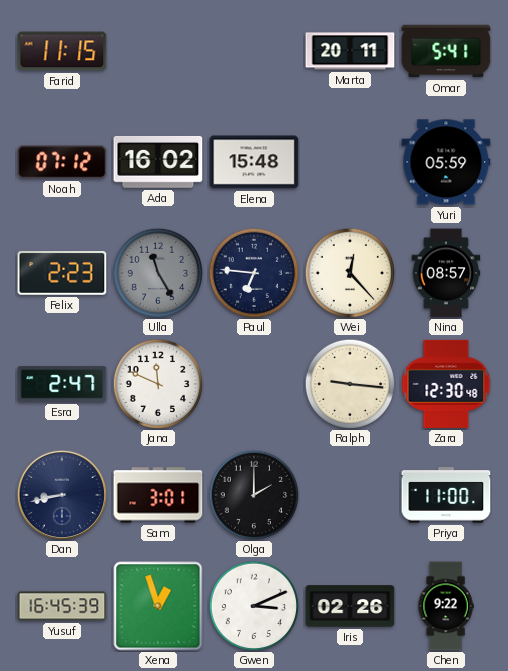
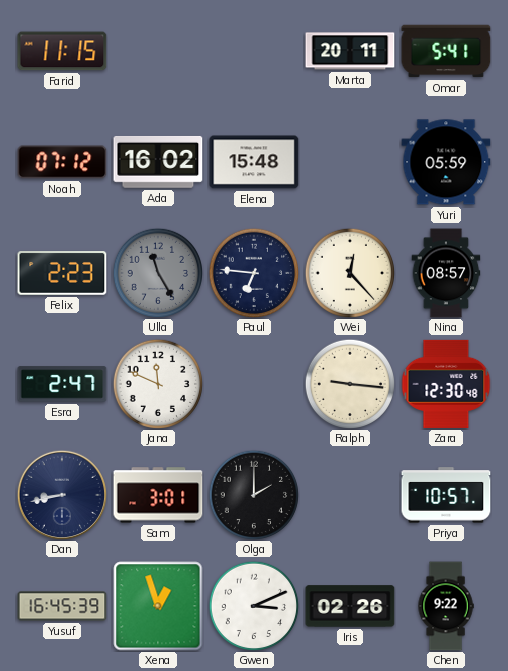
Priya: 11:00 -> 10:57
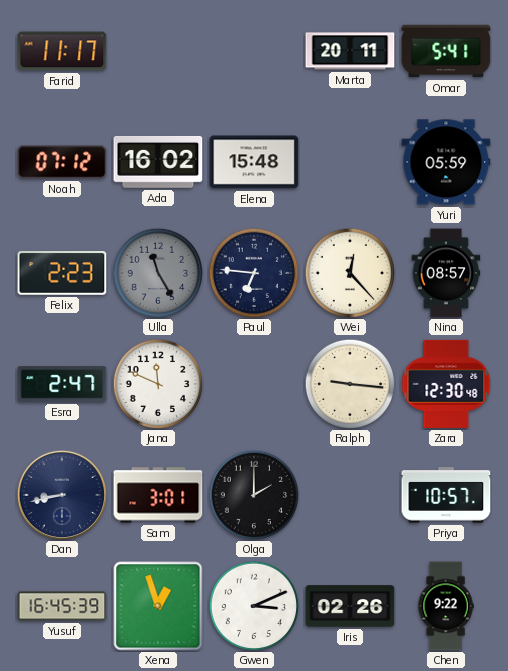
Farid: 11:15 -> 11:17
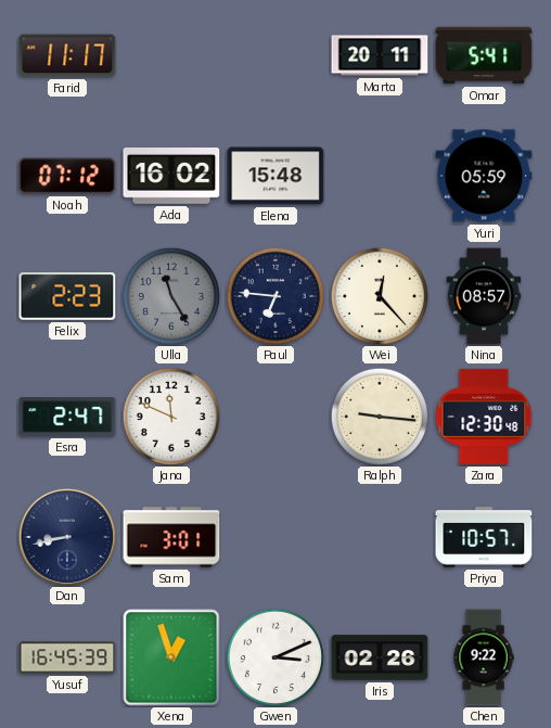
Olga: 2:00 -> none
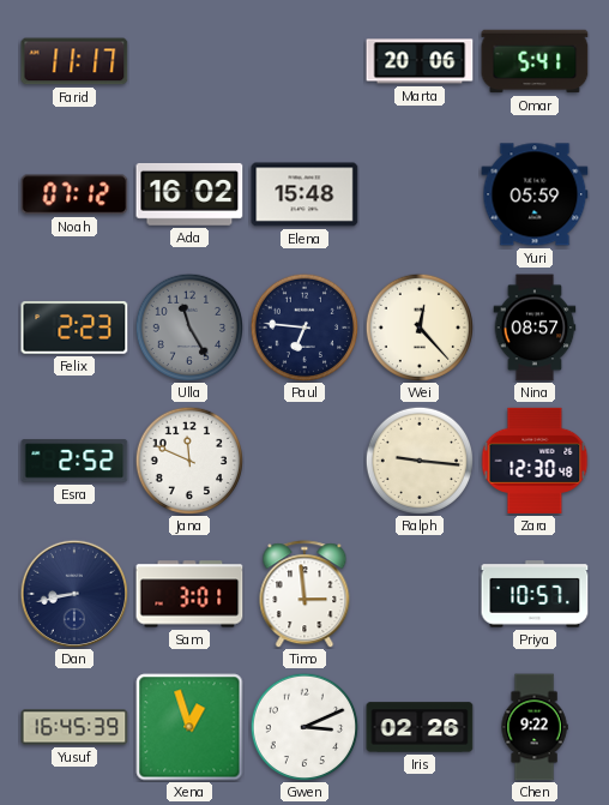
Marta: 20:11 -> 20:06
Esra: 2:47 -> 2:52
Timo: none -> 2:59
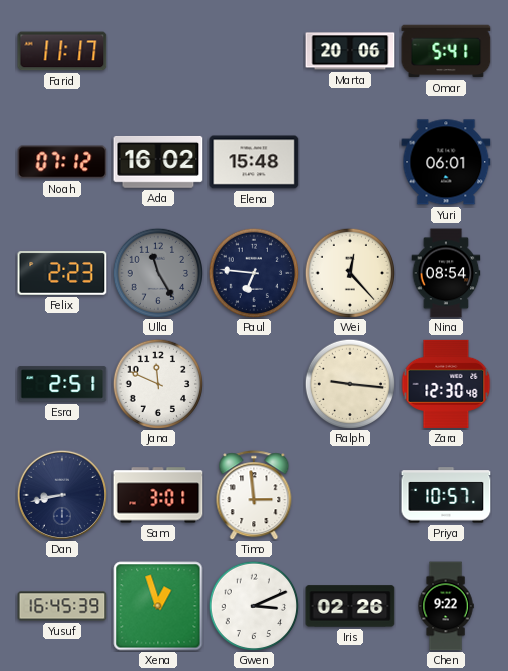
Yuri: 05:59 -> 06:01
Nina: 08:57 -> 08:54
Esra: 2:52 -> 2:51
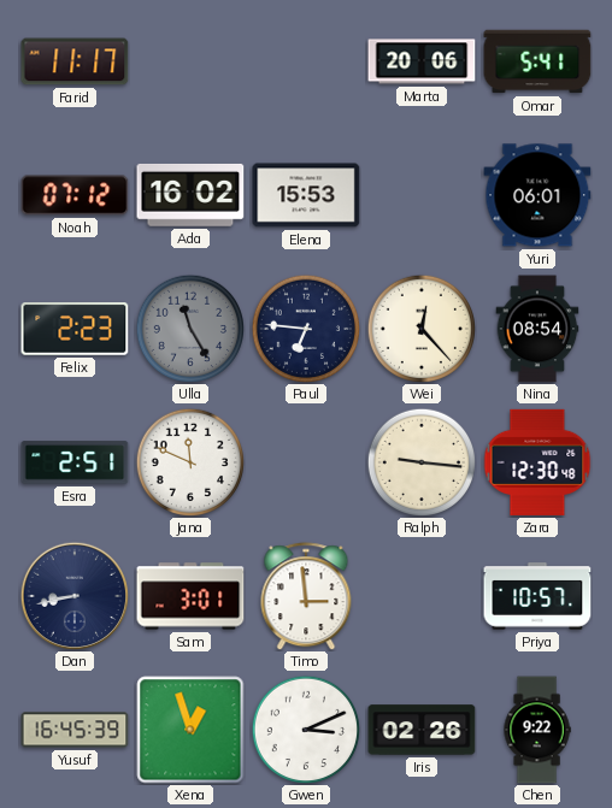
Elena: 15:48 -> 15:53
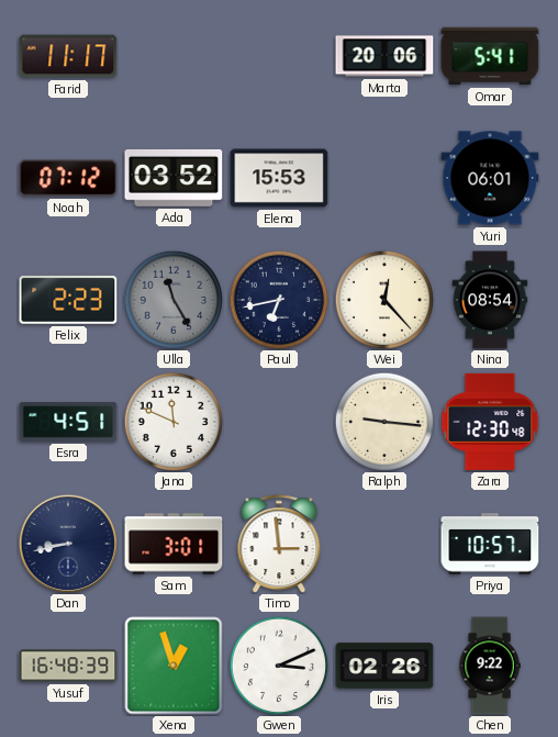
Ada: 16:02 -> 03:52
Paul: 6:46 -> 6:43
Esra: 2:51 -> 4:51
Yusuf: 16:45 -> 16:48
